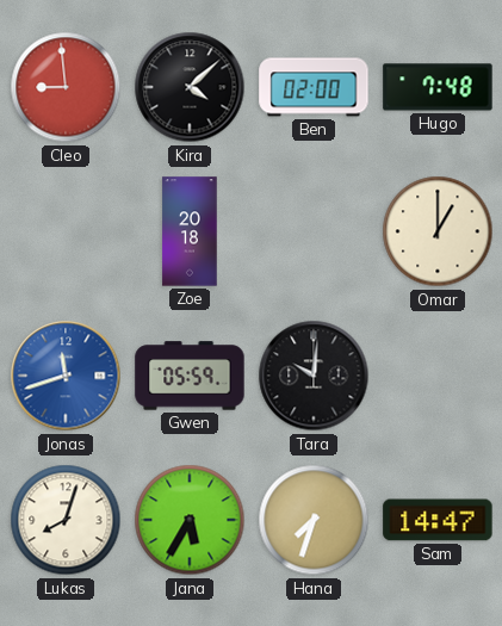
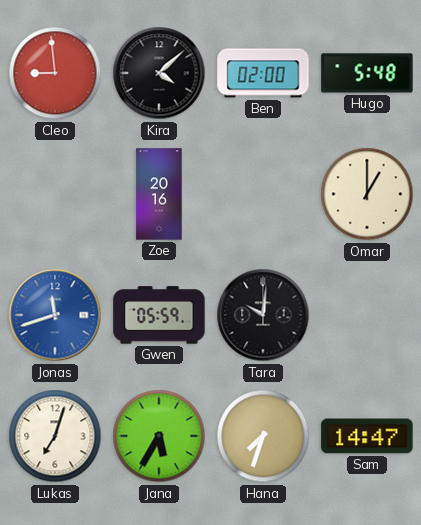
Hugo: 7:48 -> 5:48
Zoe: 20:18 -> 20:16
Lukas: 8:03 -> 7:03
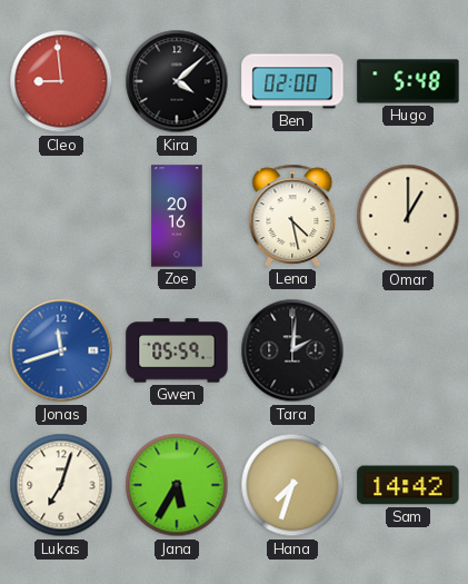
Lena: none -> 4:28
Tara: 10:01 -> 2:01
Sam: 14:47 -> 14:42
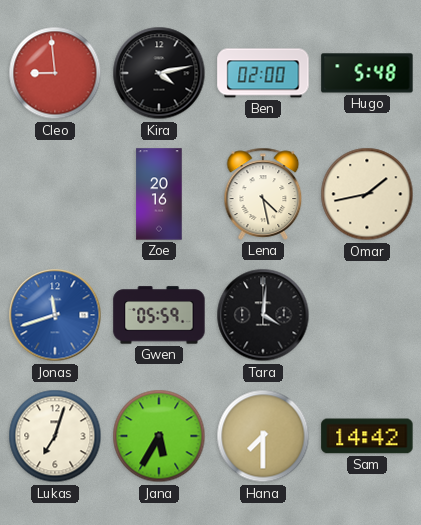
Kira: 4:08 -> 4:13
Omar: 1:00 -> 1:43
Tara: 2:01 -> 4:01
Hana: 7:33 -> 7:30
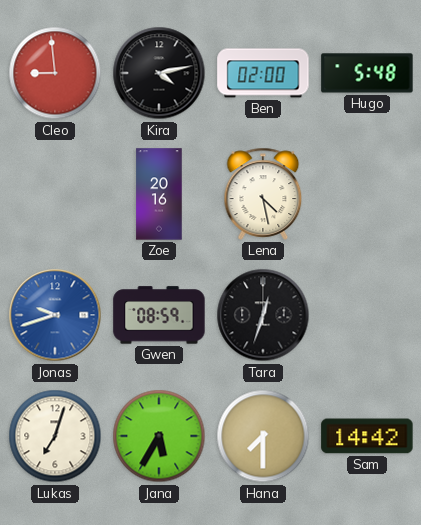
Omar: 1:43 -> none
Jonas: 11:42 -> 9:42
Gwen: 05:59 -> 08:59
Tara: 4:01 -> 12:33
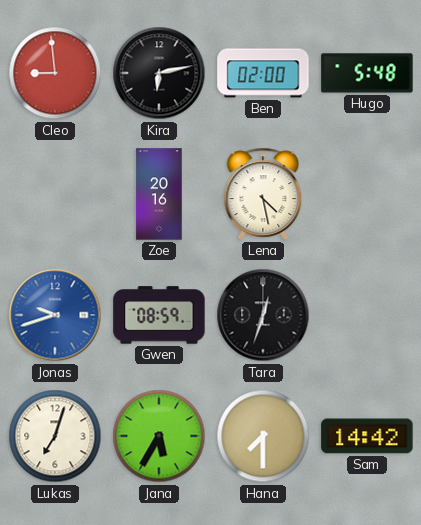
Kira: 4:13 -> 6:13
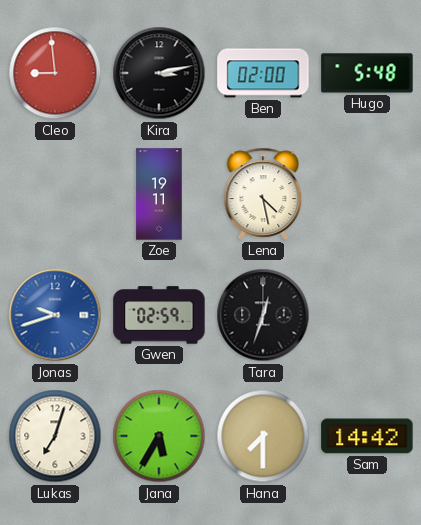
Kira: 6:13 -> 3:13
Zoe: 20:16 -> 19:11
Gwen: 08:59 -> 02:59
